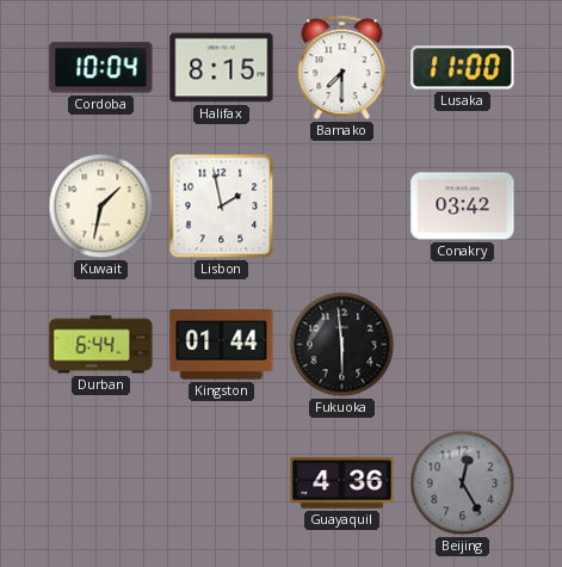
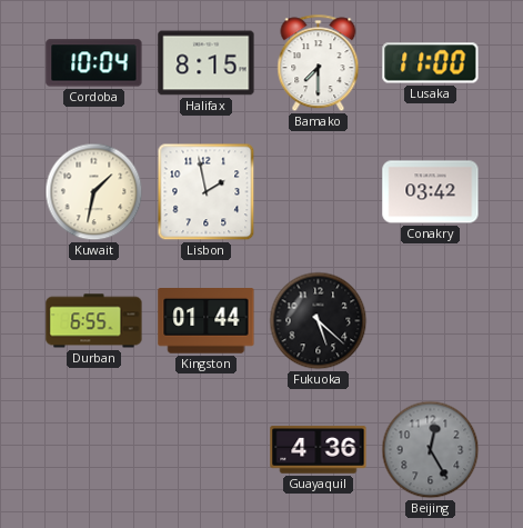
Durban: 6:44 -> 6:55
Fukuoka: 5:59 -> 5:22
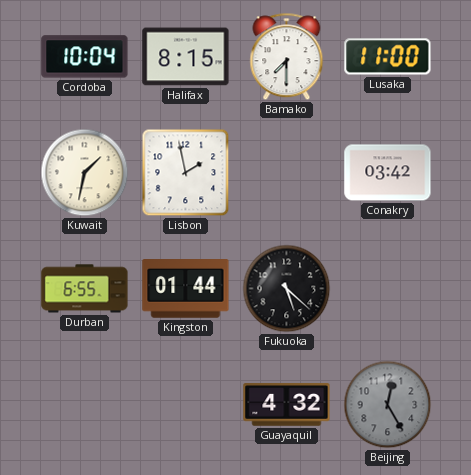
Guayaquil: 4:36 -> 4:32
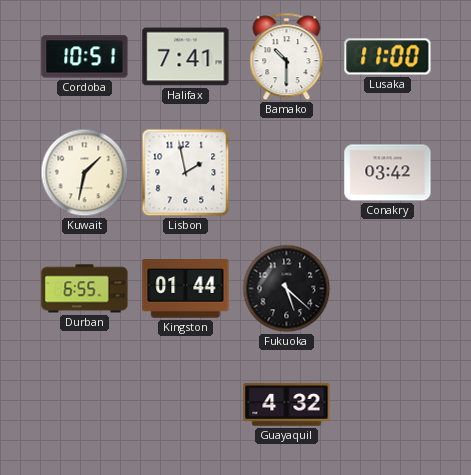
Cordoba: 10:04 -> 10:51
Halifax: 8:15 -> 7:41
Bamako: 7:30 -> 10:30
Beijing: 12:25 -> none
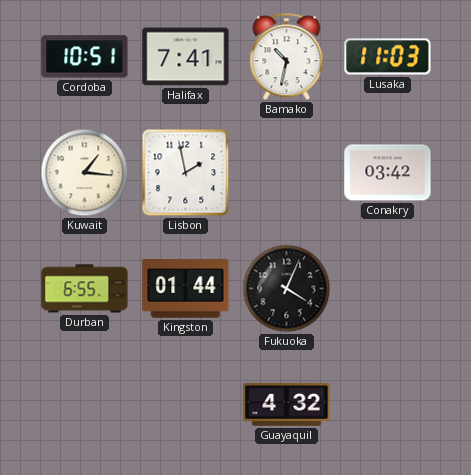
Bamako: 10:30 -> 10:32
Lusaka: 11:00 -> 11:03
Kuwait: 1:32 -> 1:16
Fukuoka: 5:22 -> 4:04
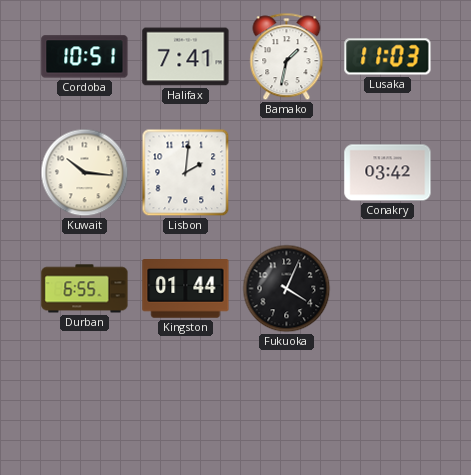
Bamako: 10:32 -> 1:32
Kuwait: 1:16 -> 10:16
Lisbon: 1:58 -> 2:01
Guayaquil: 4:32 -> none
